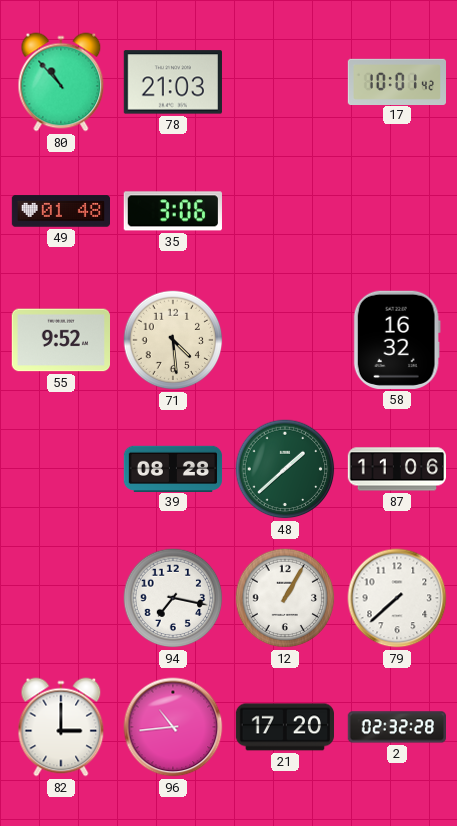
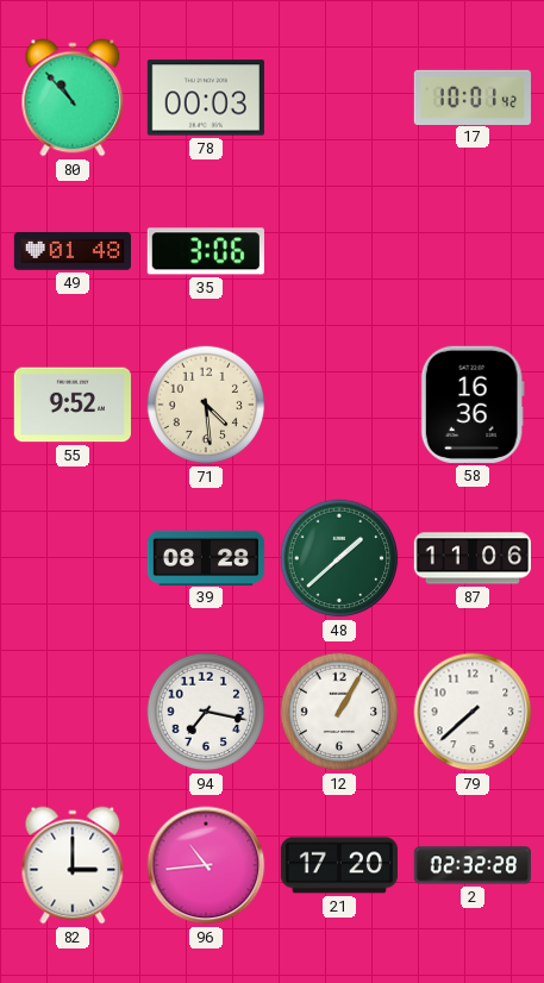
78: 21:03 -> 00:03
58: 16:32 -> 16:36
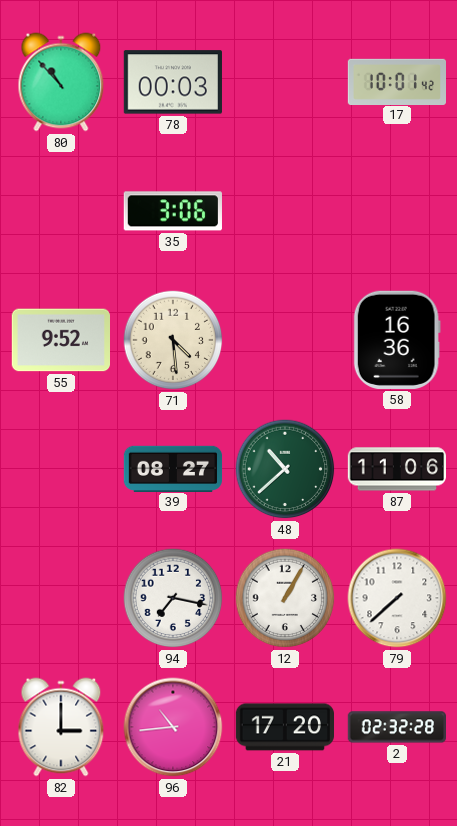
49: 01:48 -> none
39: 08:28 -> 08:27
48: 1:38 -> 10:38
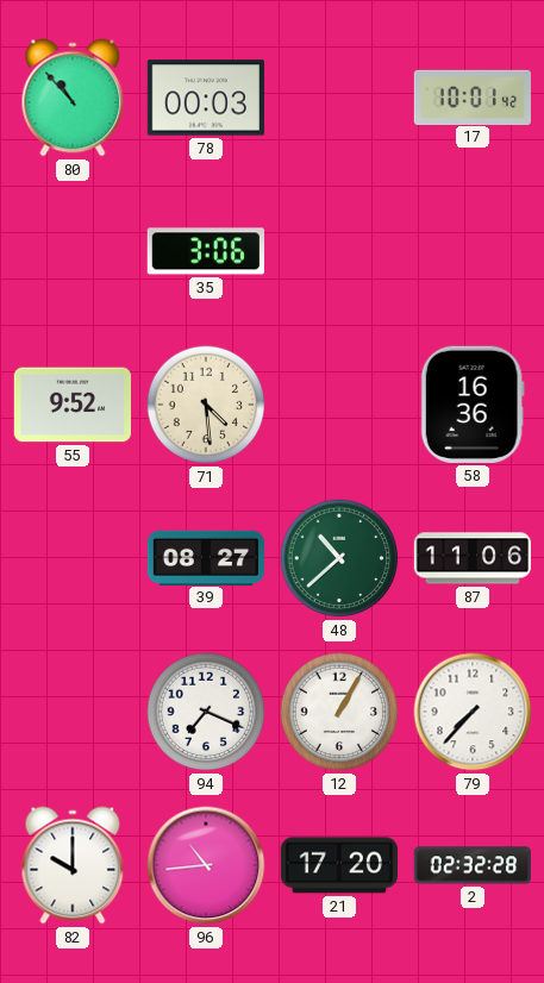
94: 7:17 -> 7:19
79: 7:38 -> 7:37
82: 3:00 -> 10:00
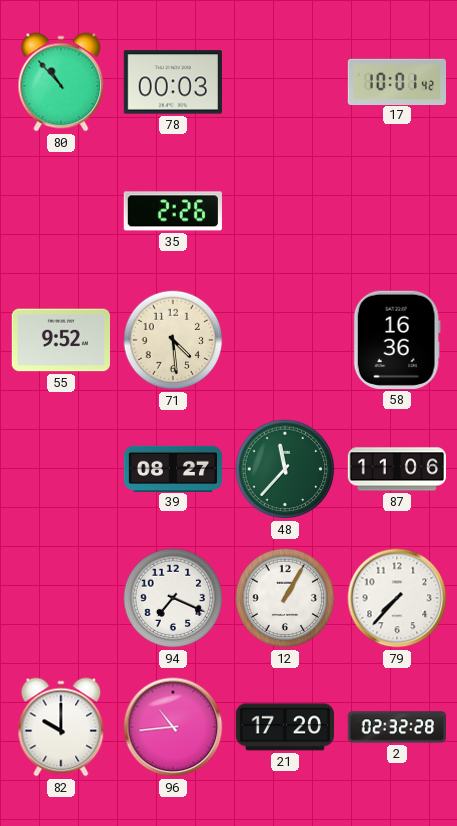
35: 3:06 -> 2:26
48: 10:38 -> 11:37
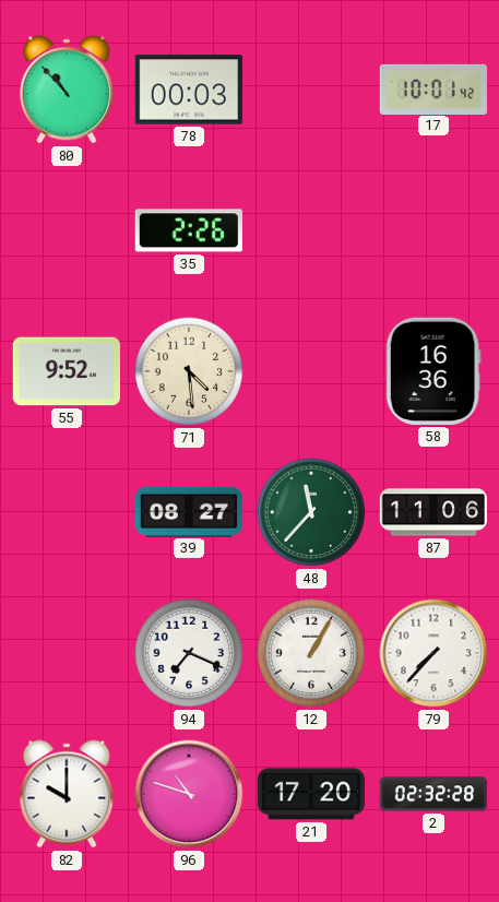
96: 10:44 -> 10:48
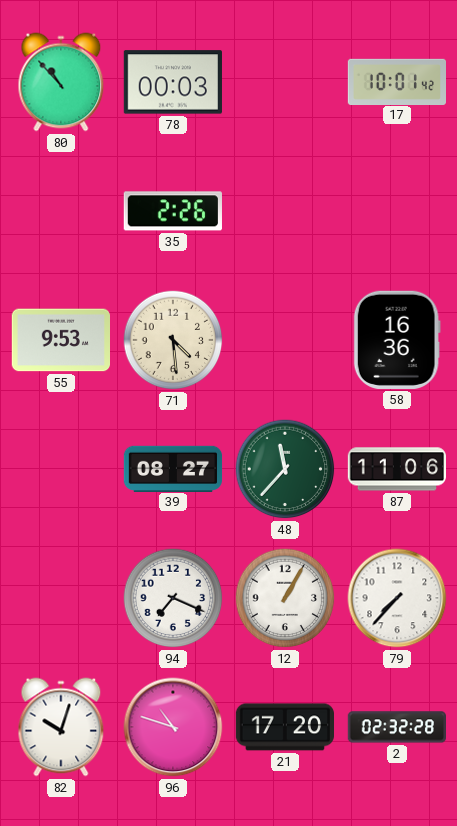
55: 9:52 -> 9:53
82: 10:00 -> 10:03
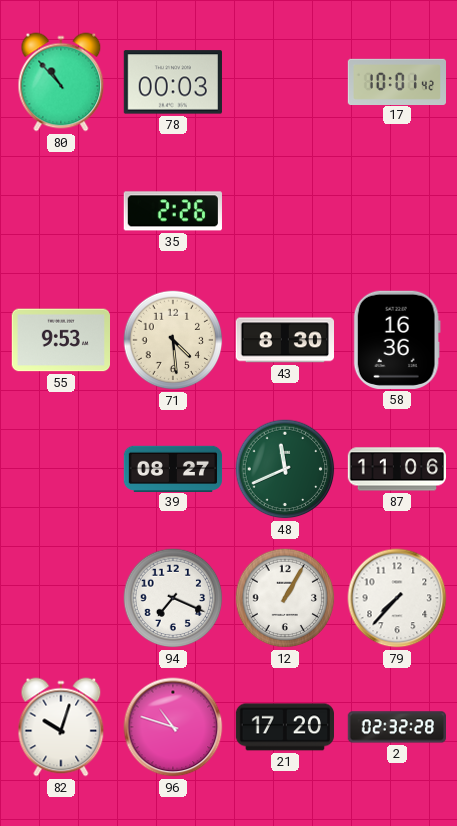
43: none -> 8:30
48: 11:37 -> 11:41
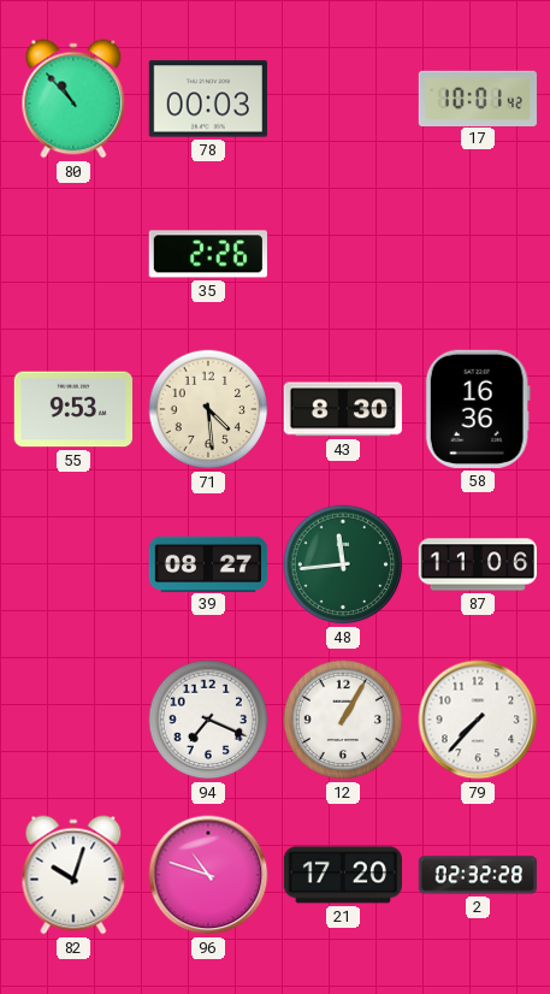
48: 11:41 -> 11:44
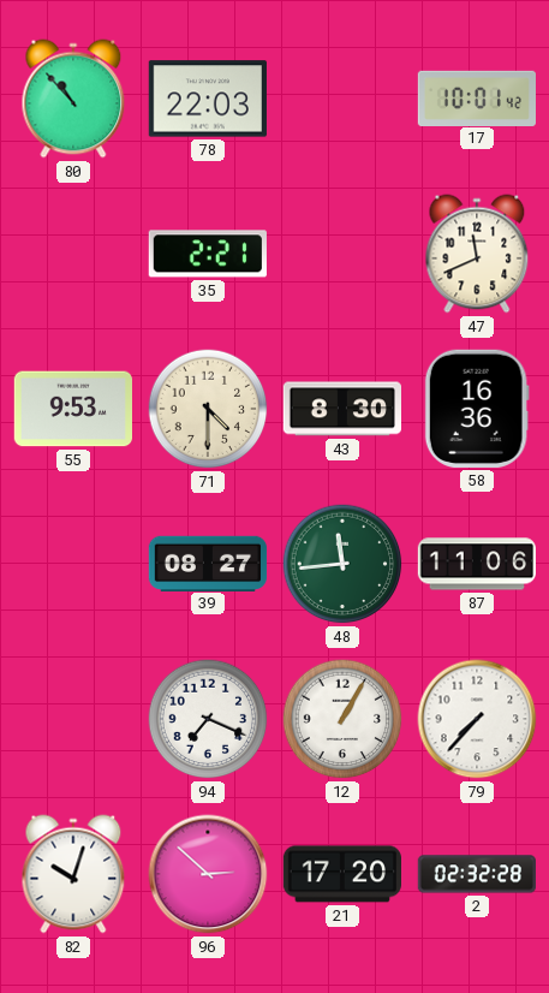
78: 00:03 -> 22:03
35: 2:26 -> 2:21
47: none -> 11:41
71: 4:29 -> 4:30
96: 10:48 -> 2:52
